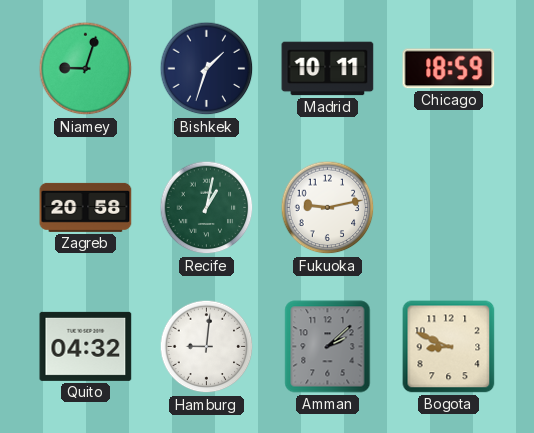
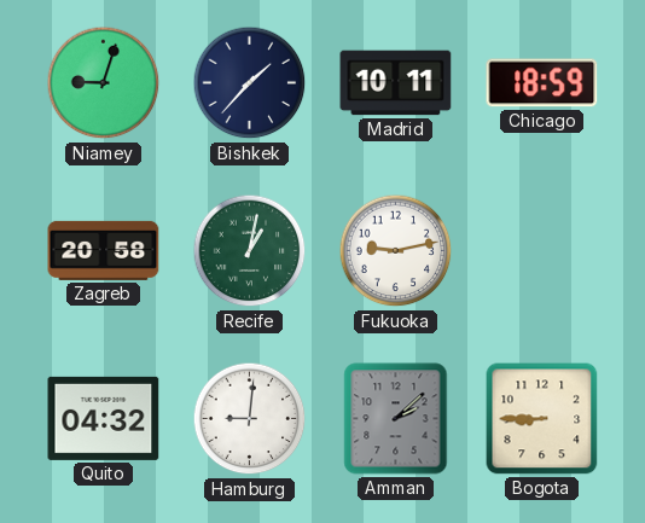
Bishkek: 1:33 -> 1:37
Bogota: 8:49 -> 8:45
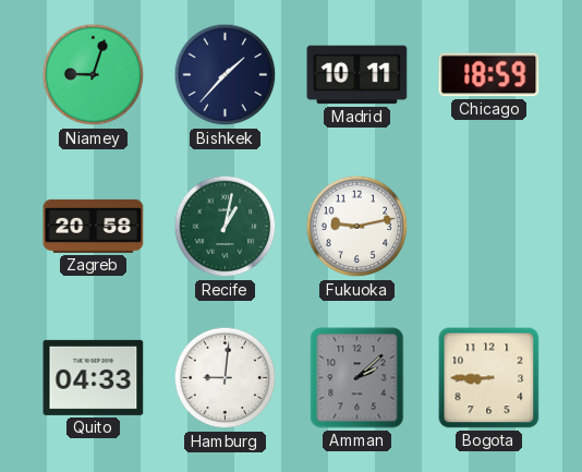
Quito: 04:32 -> 04:33
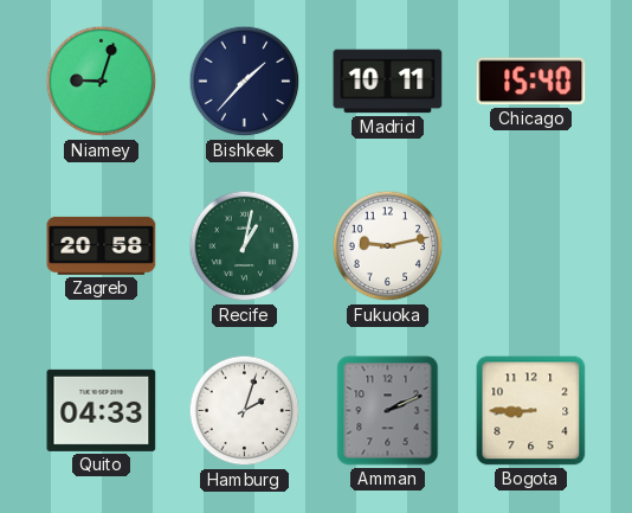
Chicago: 18:59 -> 15:40
Hamburg: 9:01 -> 2:03
Amman: 2:08 -> 2:11
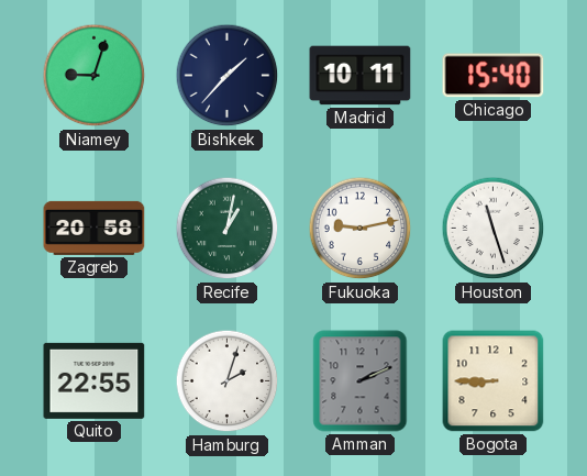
Houston: none -> 11:27
Quito: 04:33 -> 22:55
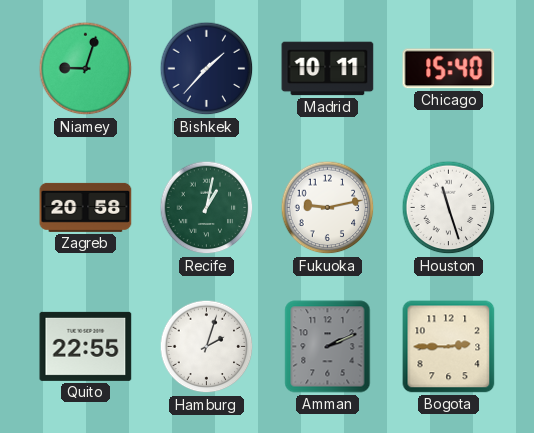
Bogota: 8:45 -> 2:45
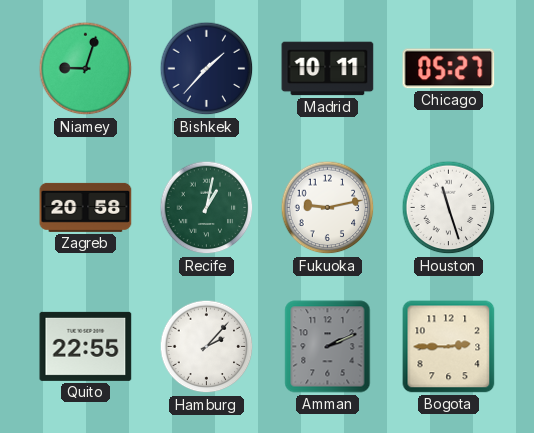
Chicago: 15:40 -> 05:27
Hamburg: 2:03 -> 2:07
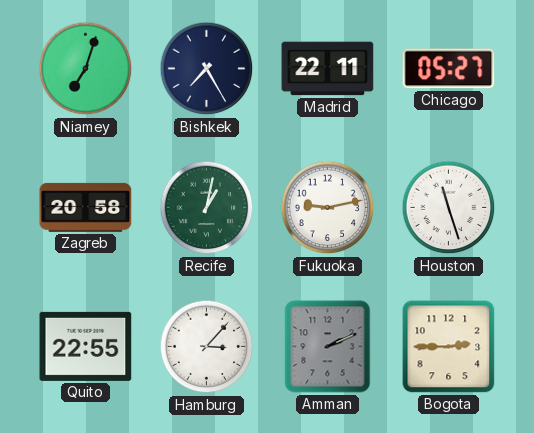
Niamey: 9:03 -> 7:03
Bishkek: 1:37 -> 7:25
Madrid: 10:11 -> 22:11
Hamburg: 2:07 -> 3:07
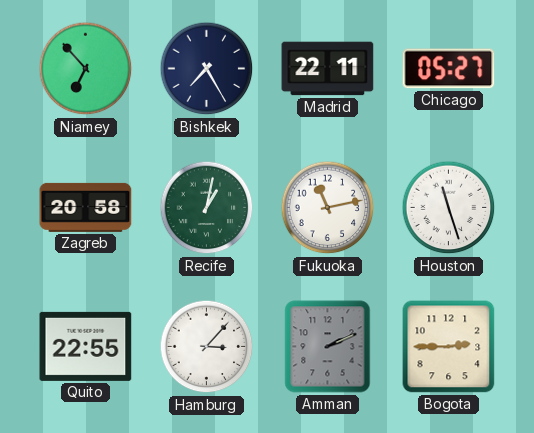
Niamey: 7:03 -> 6:53
Fukuoka: 9:13 -> 11:13
